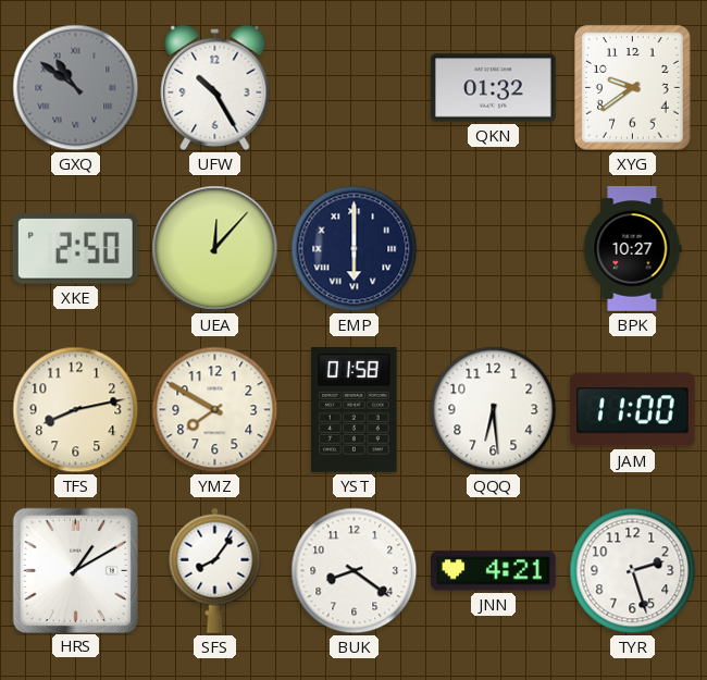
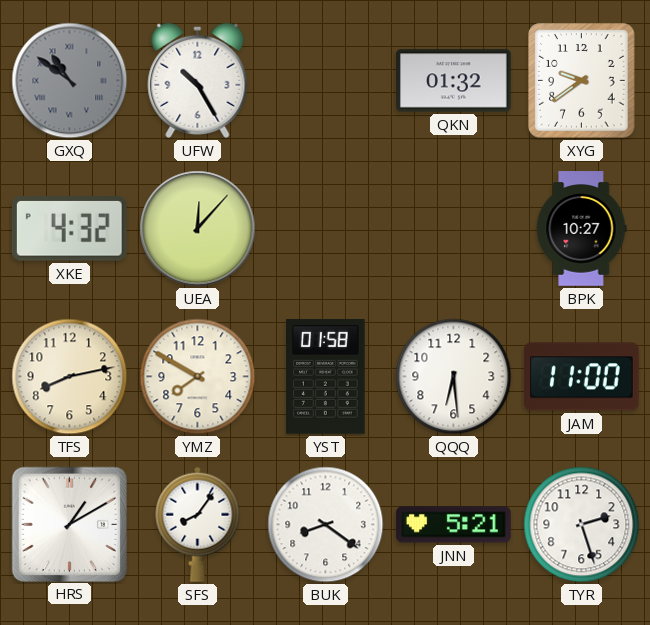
XKE: 2:50 -> 4:32
EMP: 6:00 -> none
JNN: 4:21 -> 5:21
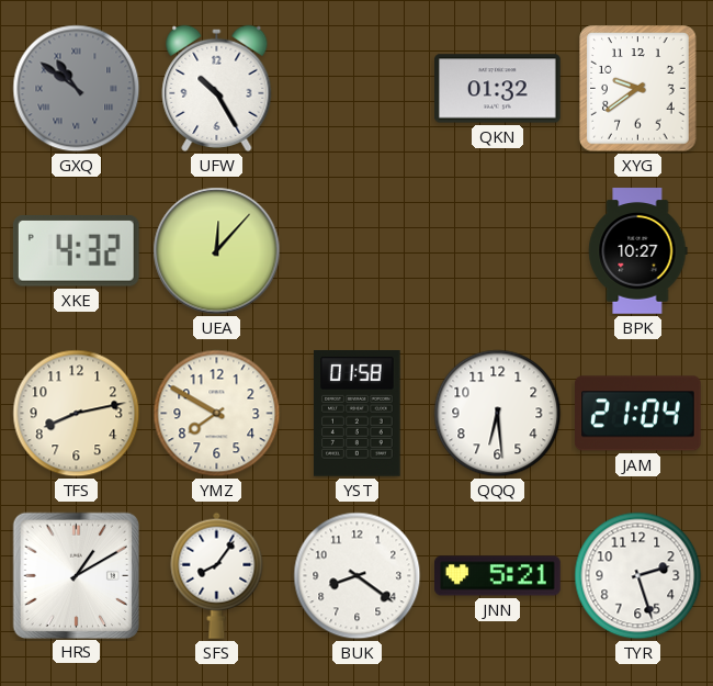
JAM: 11:00 -> 21:04
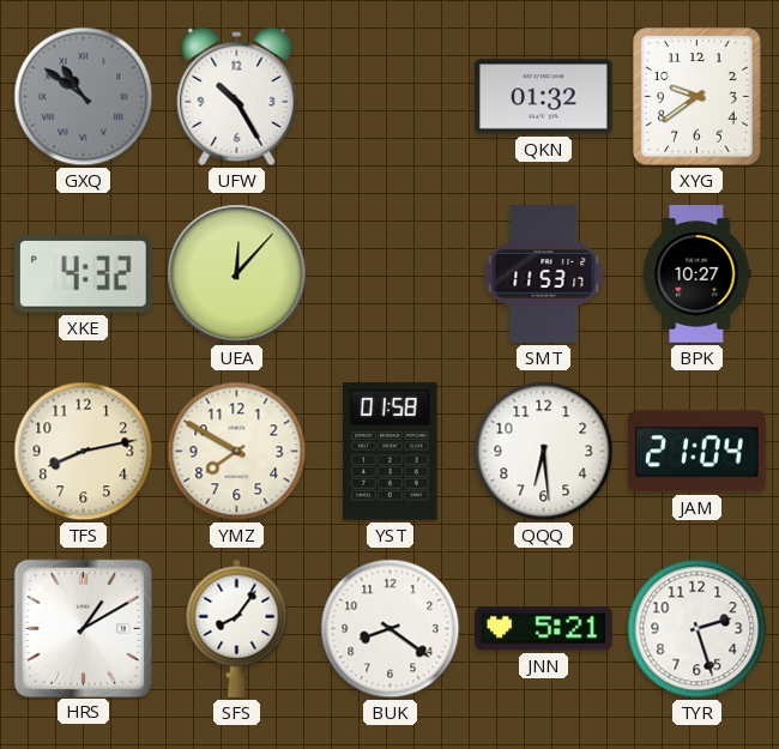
SMT: none -> 11:53
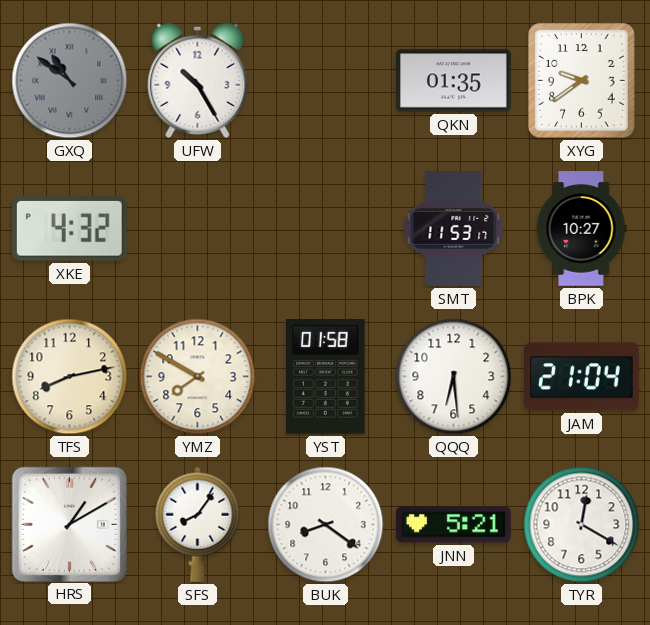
QKN: 01:32 -> 01:35
UEA: 12:07 -> none
TYR: 2:27 -> 12:20
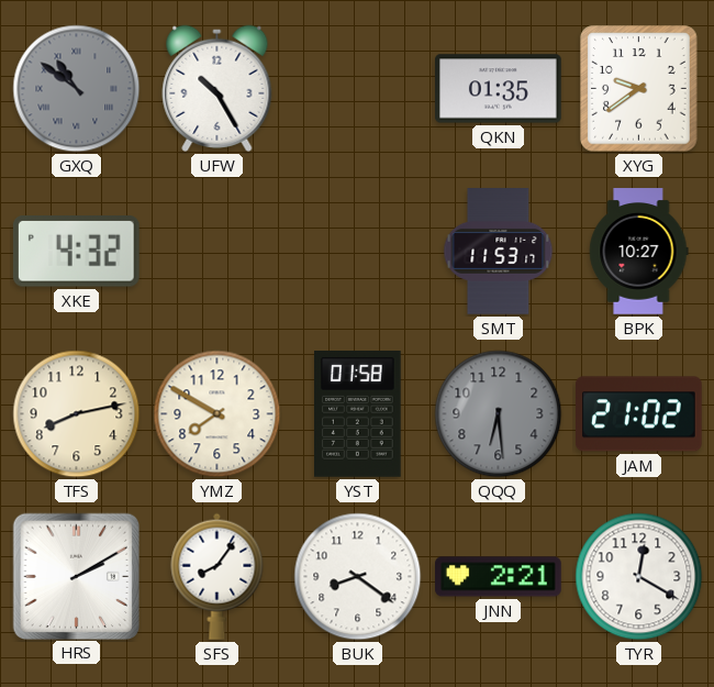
QQQ dial: white -> grey
JAM: 21:04 -> 21:02
HRS: 1:10 -> 2:10
JNN: 5:21 -> 2:21
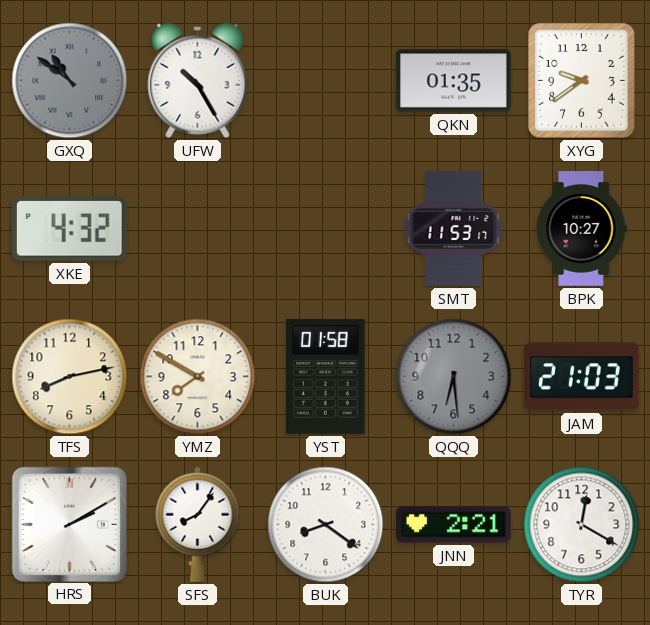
JAM: 21:02 -> 21:03
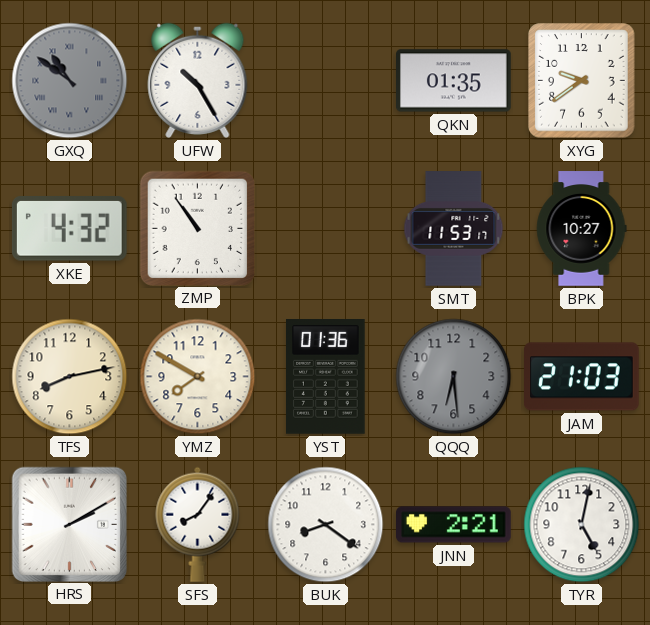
ZMP: none -> 10:54
YST: 01:58 -> 01:36
TYR: 12:20 -> 5:02
